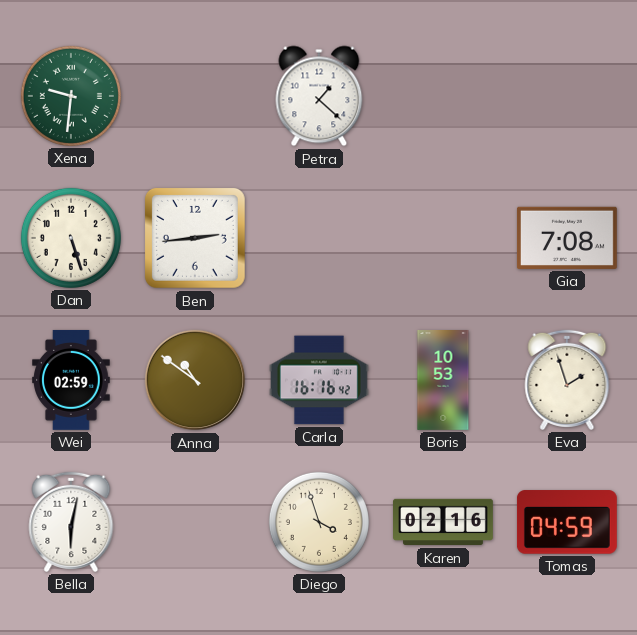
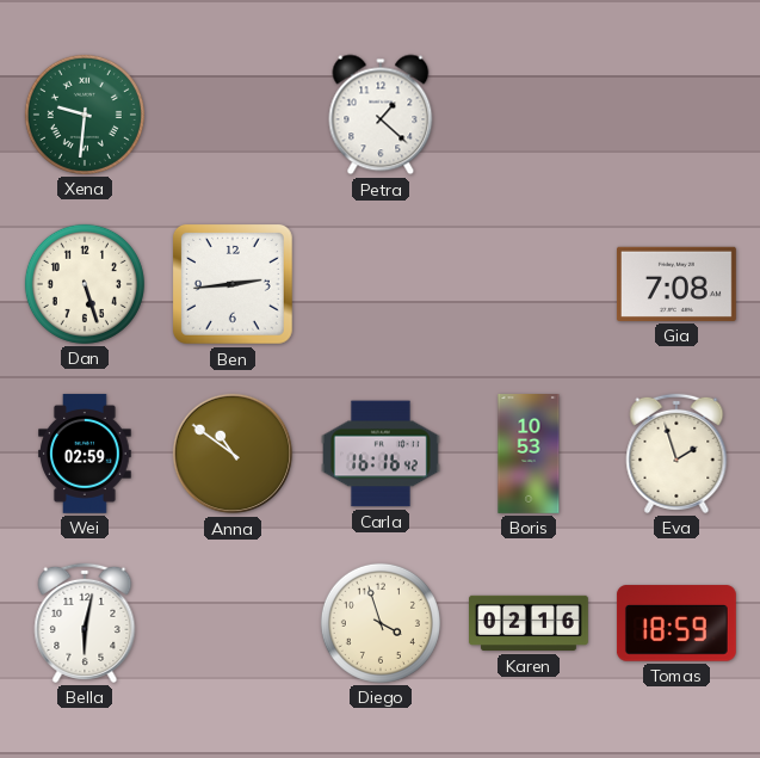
Tomas: 04:59 -> 18:59
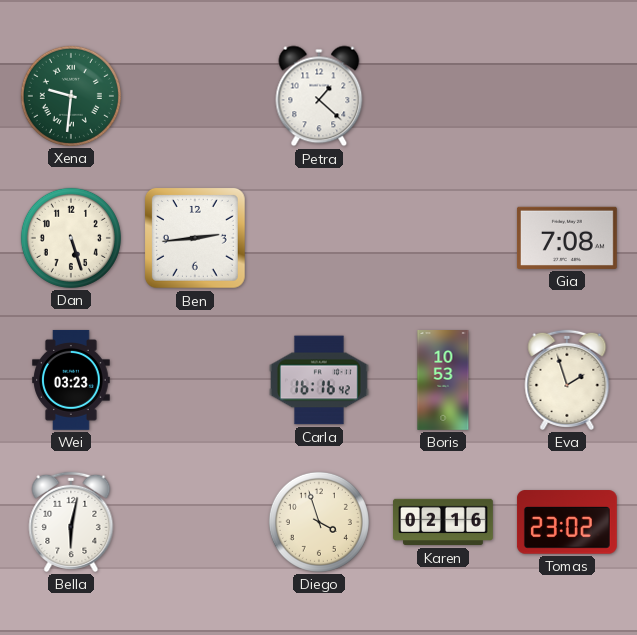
Wei: 02:59 -> 03:23
Anna: 10:51 -> none
Tomas: 18:59 -> 23:02
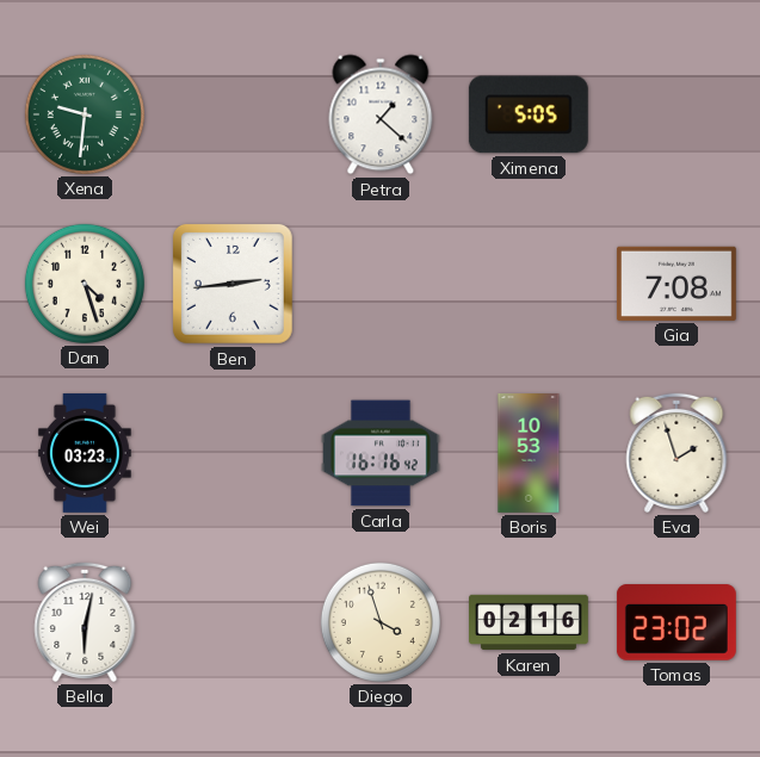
Ximena: none -> 5:05
Dan: 5:27 -> 4:27
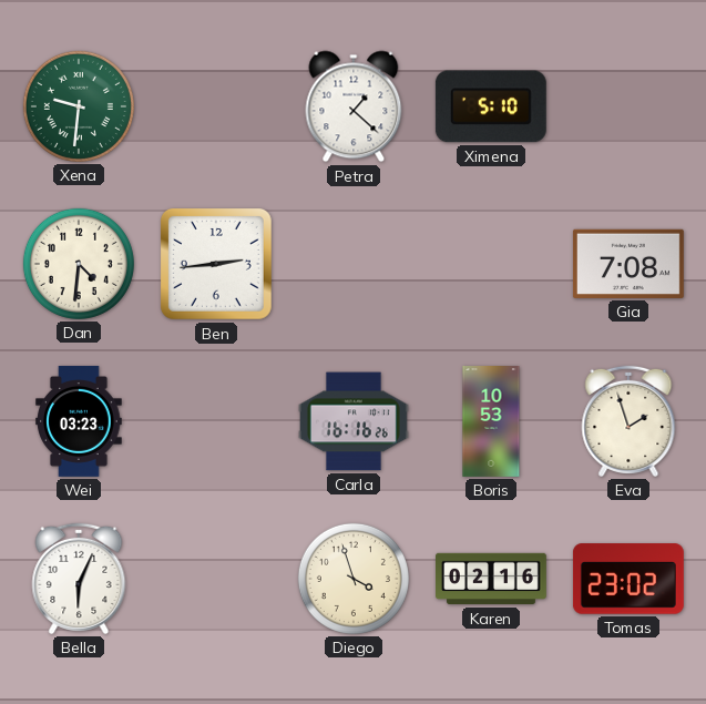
Ximena: 5:05 -> 5:10
Dan: 4:27 -> 4:31
Carla: 16:16:42 -> 16:16:26
Bella: 6:02 -> 6:04
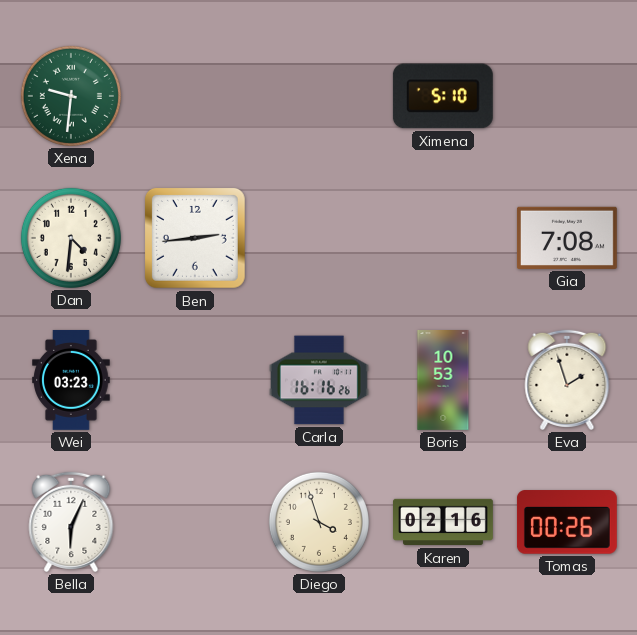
Petra: 1:22 -> none
Tomas: 23:02 -> 00:26
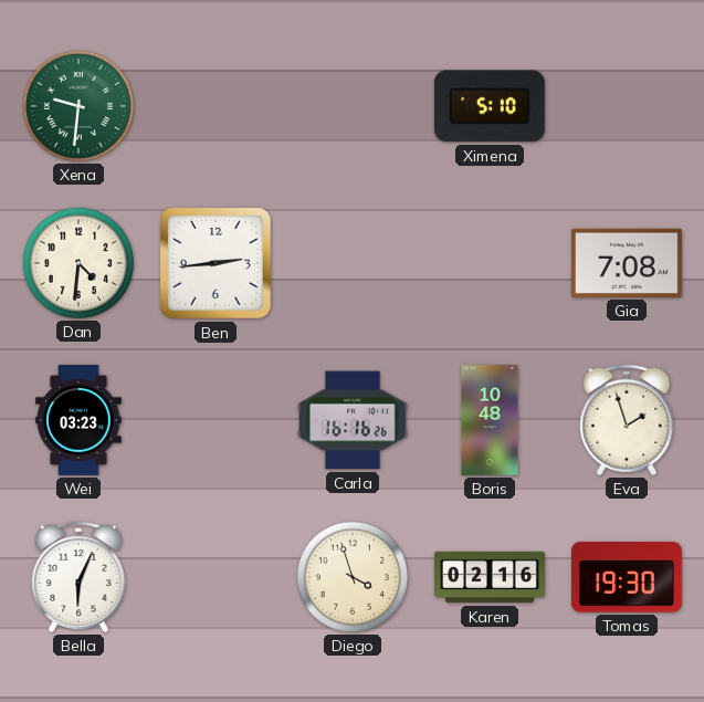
Boris: 10:53 -> 10:48
Tomas: 00:26 -> 19:30
